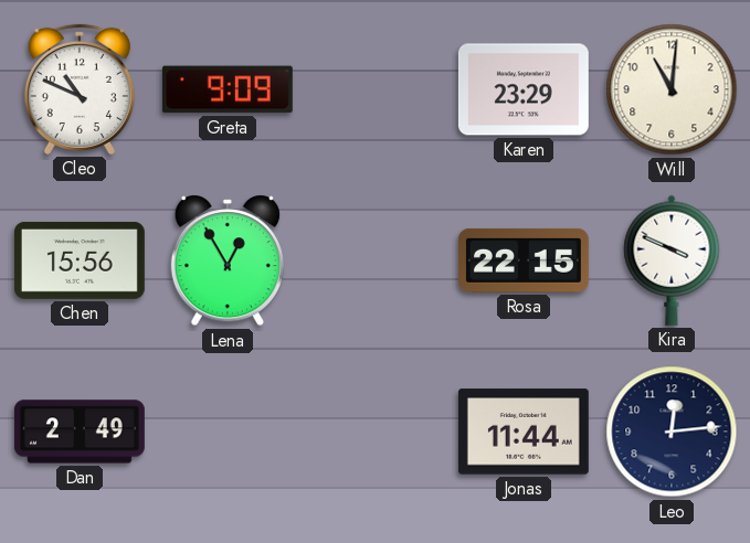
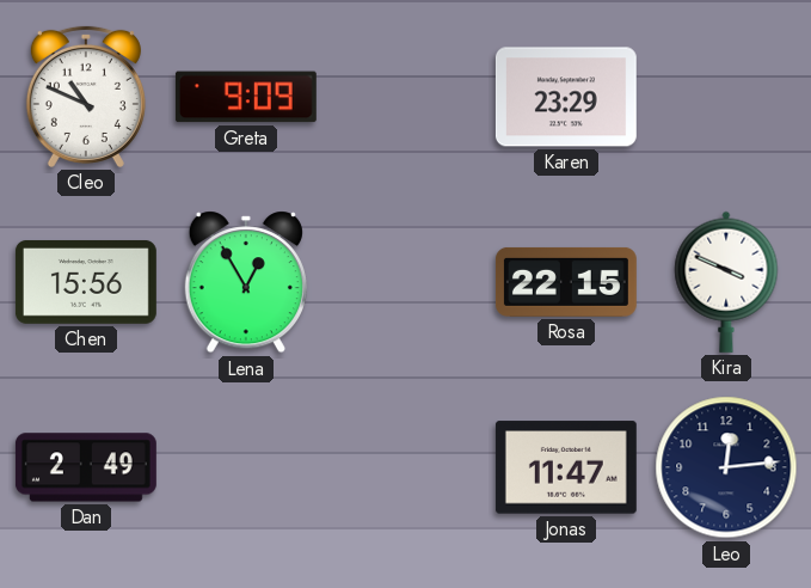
Will: 11:01 -> none
Jonas: 11:44 -> 11:47
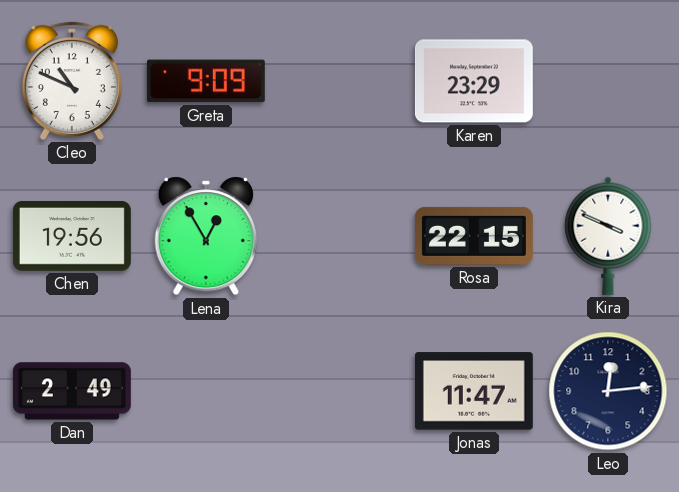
Chen: 15:56 -> 19:56
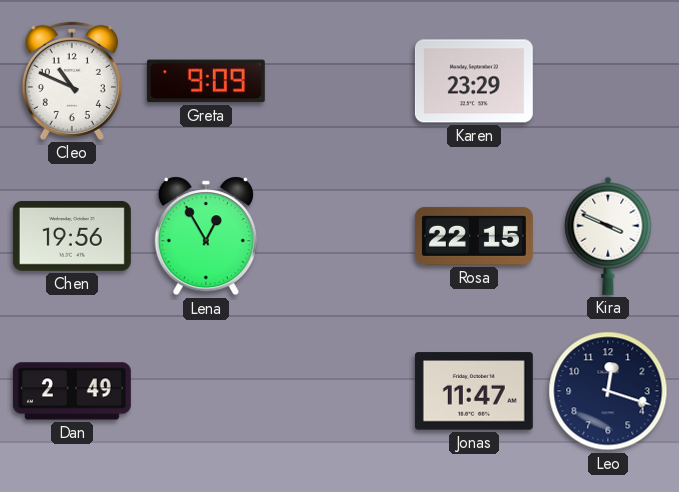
Leo: 12:14 -> 12:18
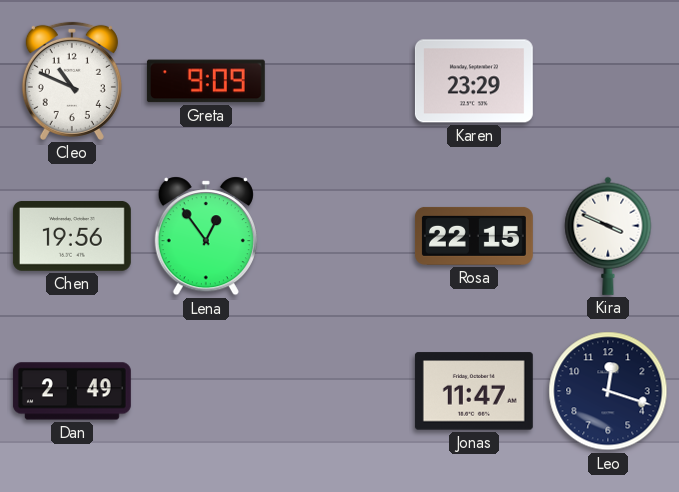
Lena: 12:55 -> 12:54
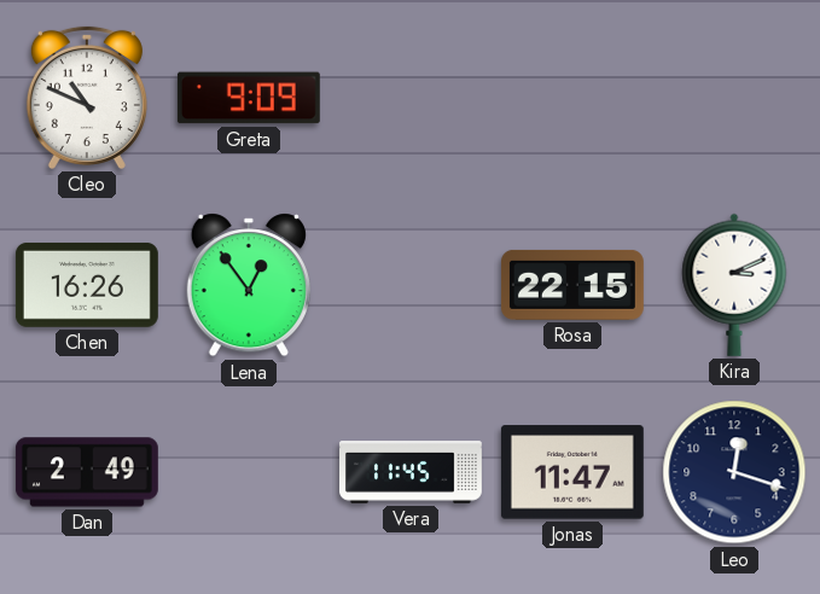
Karen: 23:29 -> none
Chen: 19:56 -> 16:26
Kira: 3:49 -> 3:11
Vera: none -> 11:45
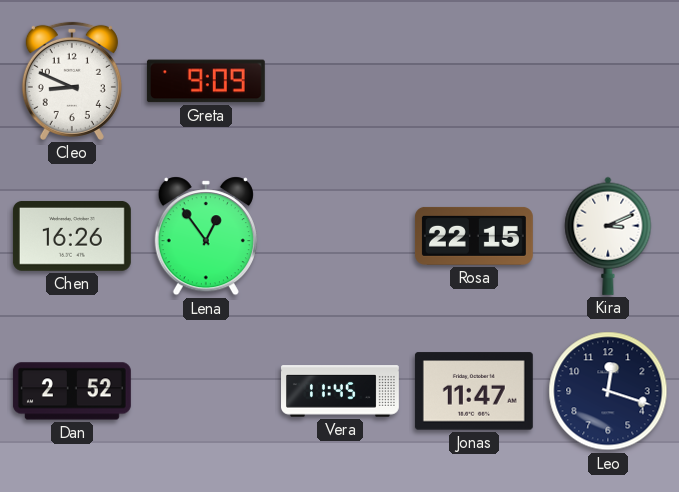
Cleo: 10:49 -> 8:49
Dan: 2:49 -> 2:52
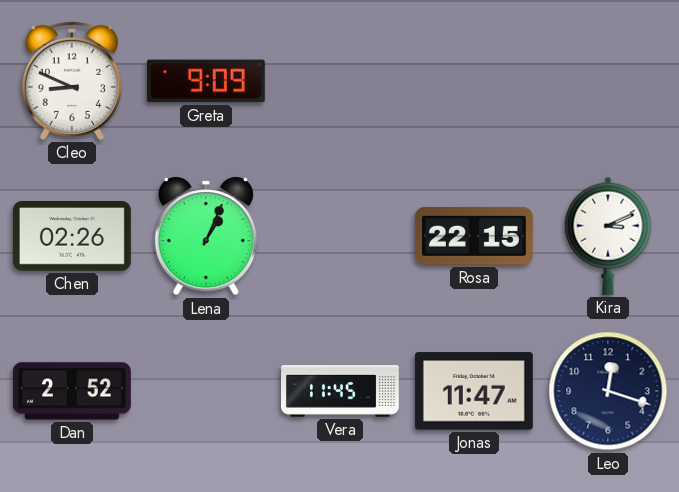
Chen: 16:26 -> 02:26
Lena: 12:54 -> 1:04
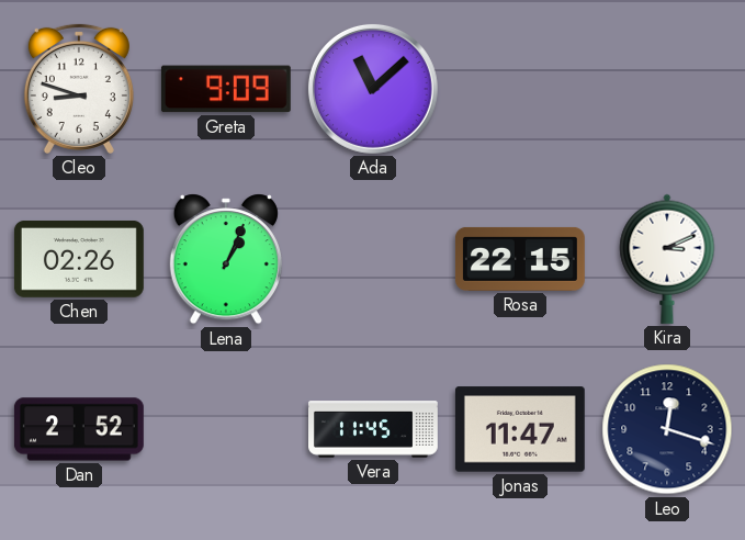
Cleo: 8:49 -> 8:48
Ada: none -> 11:08
